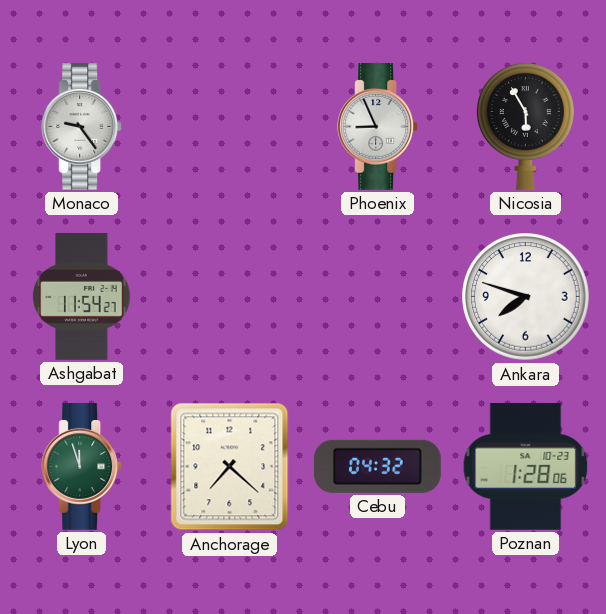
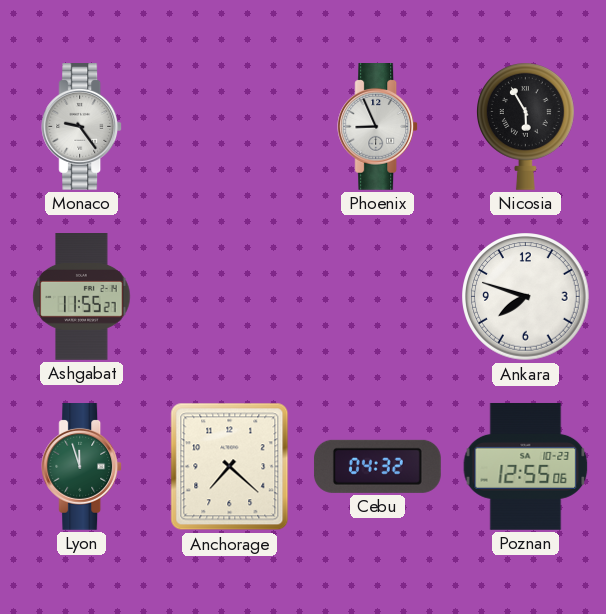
Ashgabat: 11:54 -> 11:55
Poznan: 1:28 -> 12:55
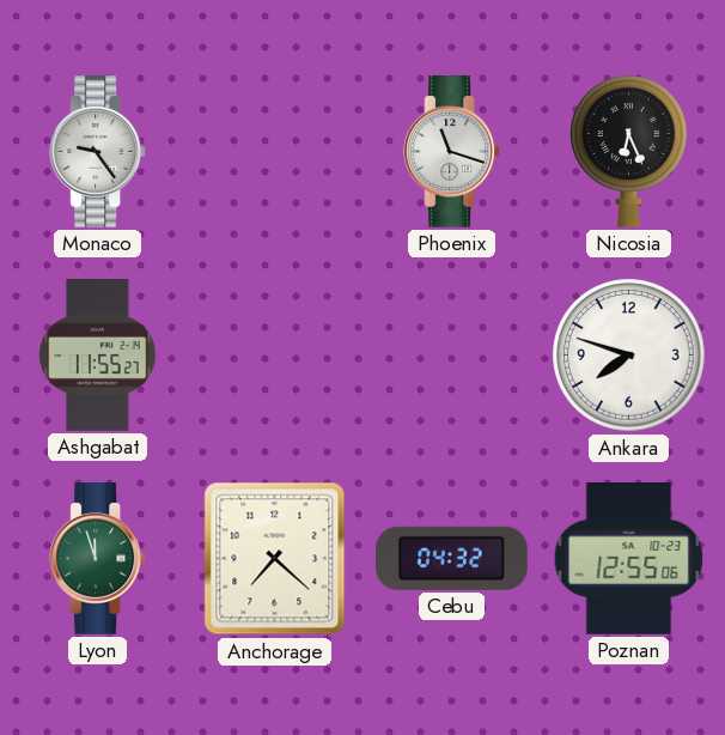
Phoenix: 8:56 -> 11:18
Nicosia: 5:55 -> 6:26
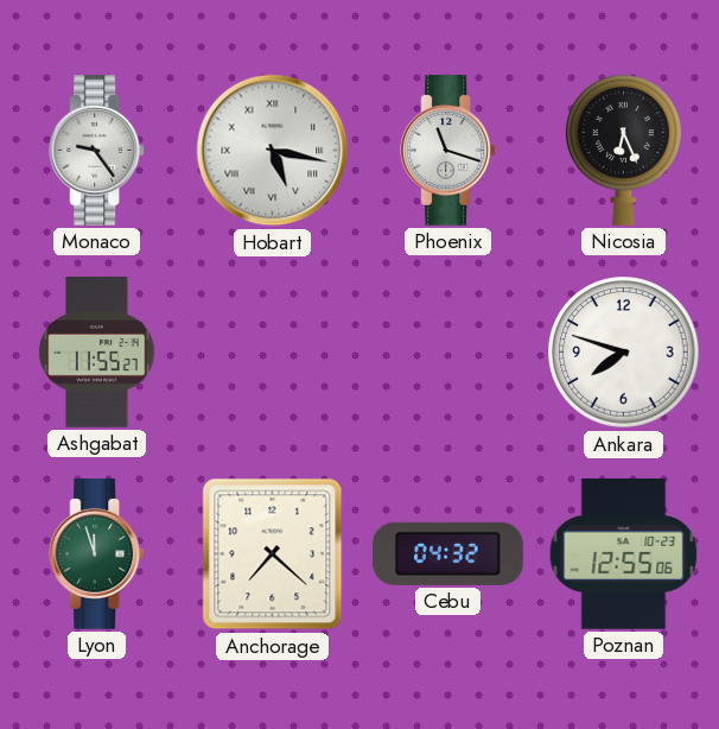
Hobart: none -> 5:17
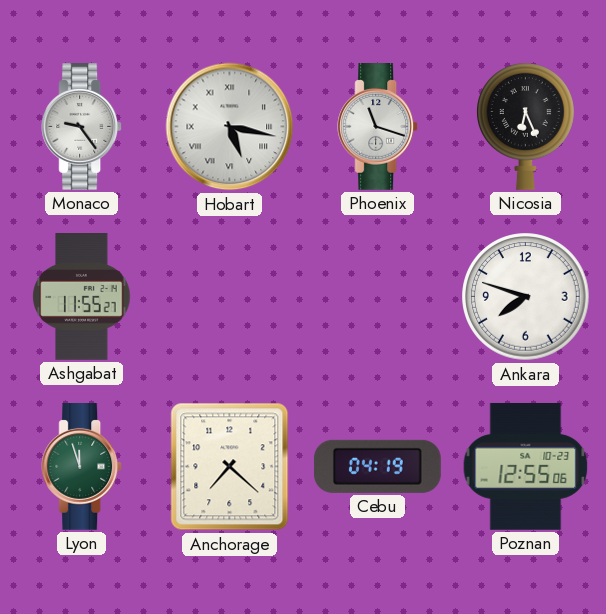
Cebu: 04:32 -> 04:19
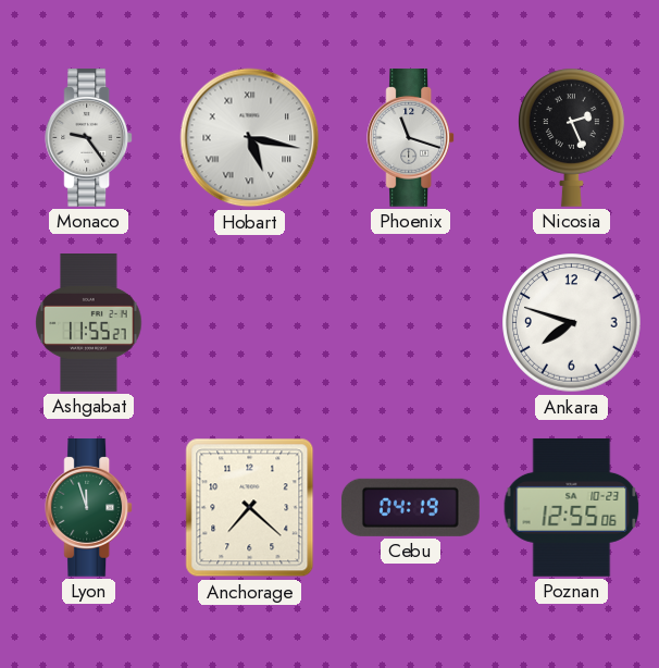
Nicosia: 6:26 -> 2:26
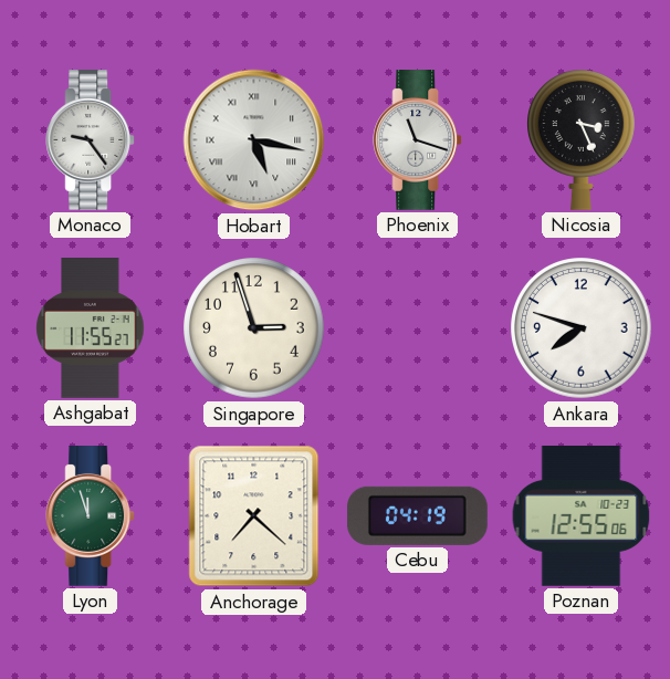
Nicosia: 2:26 -> 3:26
Singapore: none -> 2:57
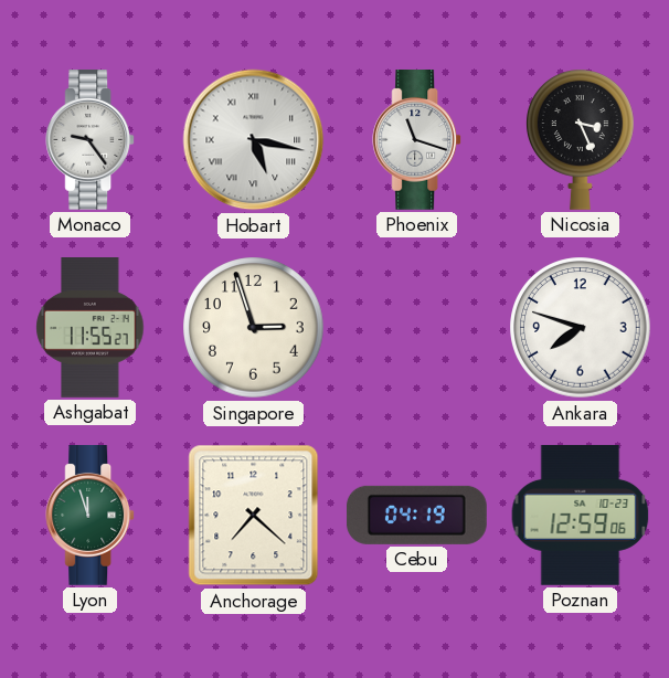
Poznan: 12:55 -> 12:59
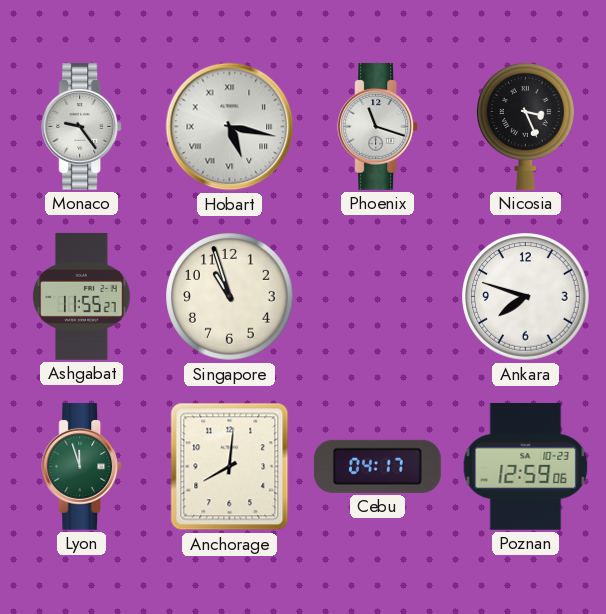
Singapore: 2:57 -> 10:57
Anchorage: 7:22 -> 8:01
Cebu: 04:19 -> 04:17
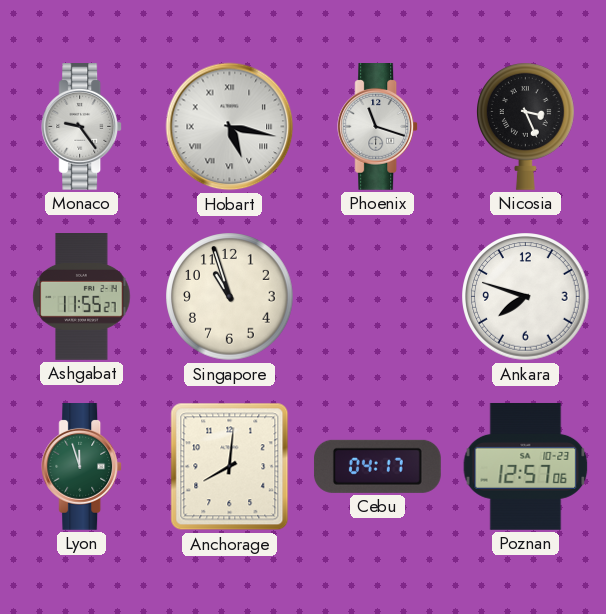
Poznan: 12:59 -> 12:57
